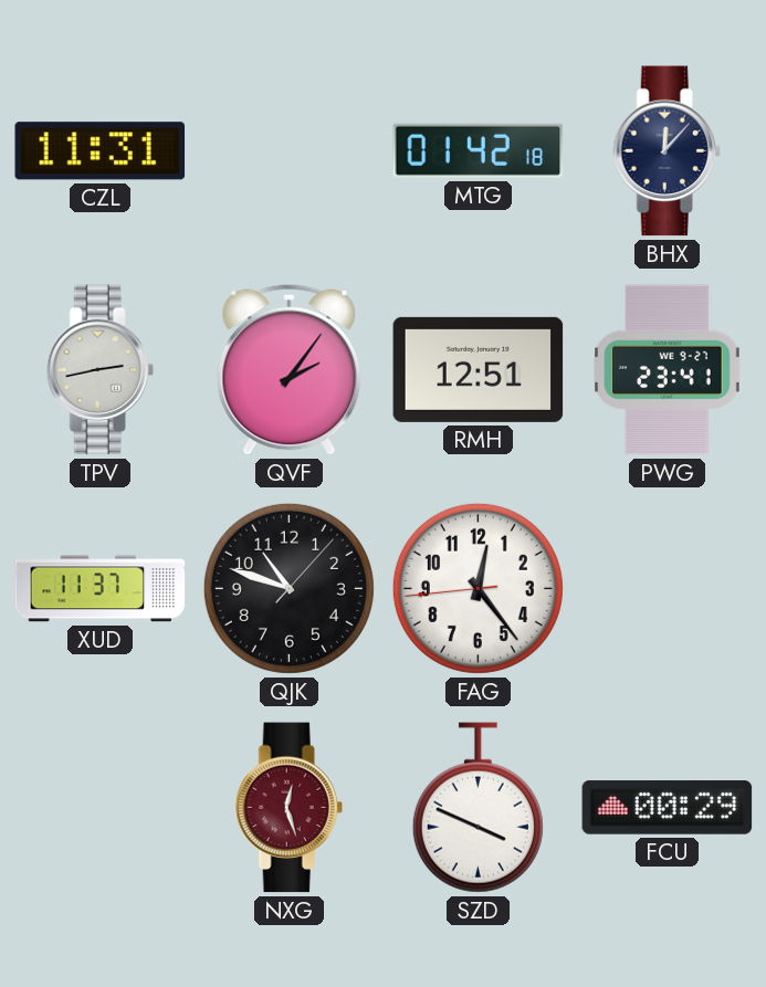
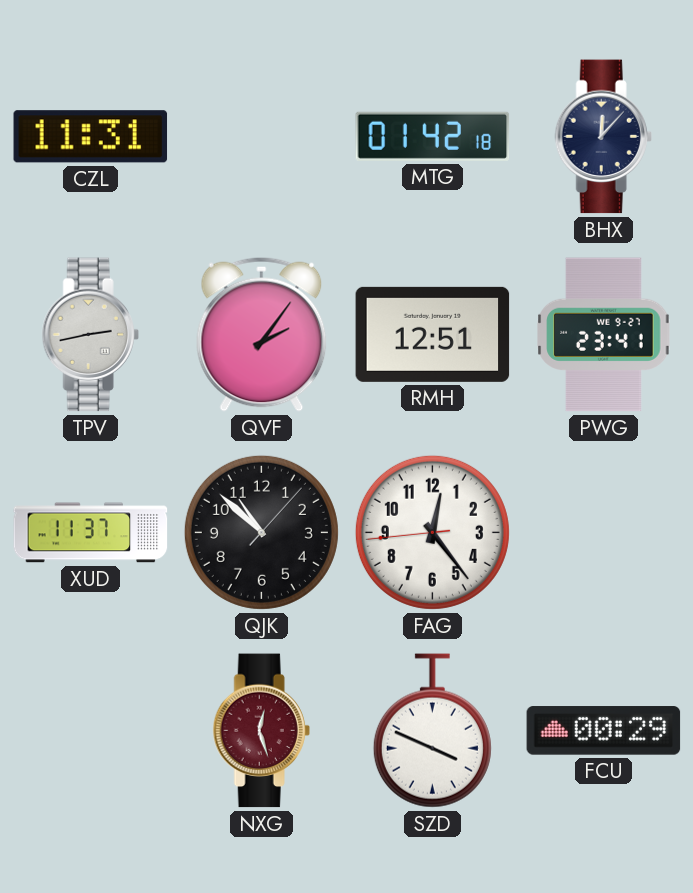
QJK: 10:48 -> 10:52
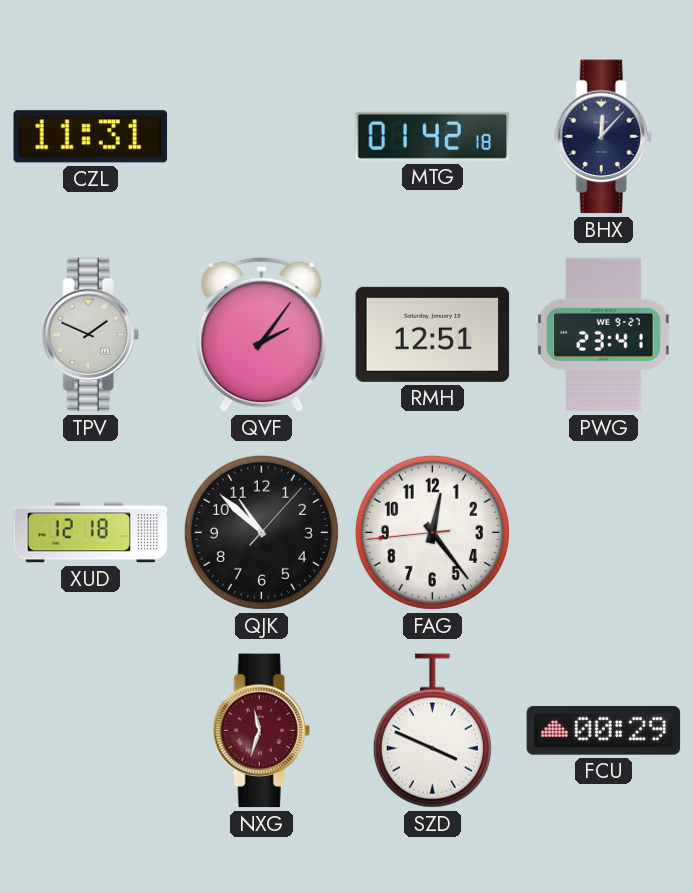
TPV: 2:43 -> 1:49
XUD: 11:37 -> 12:18
NXG: 12:27 -> 11:33
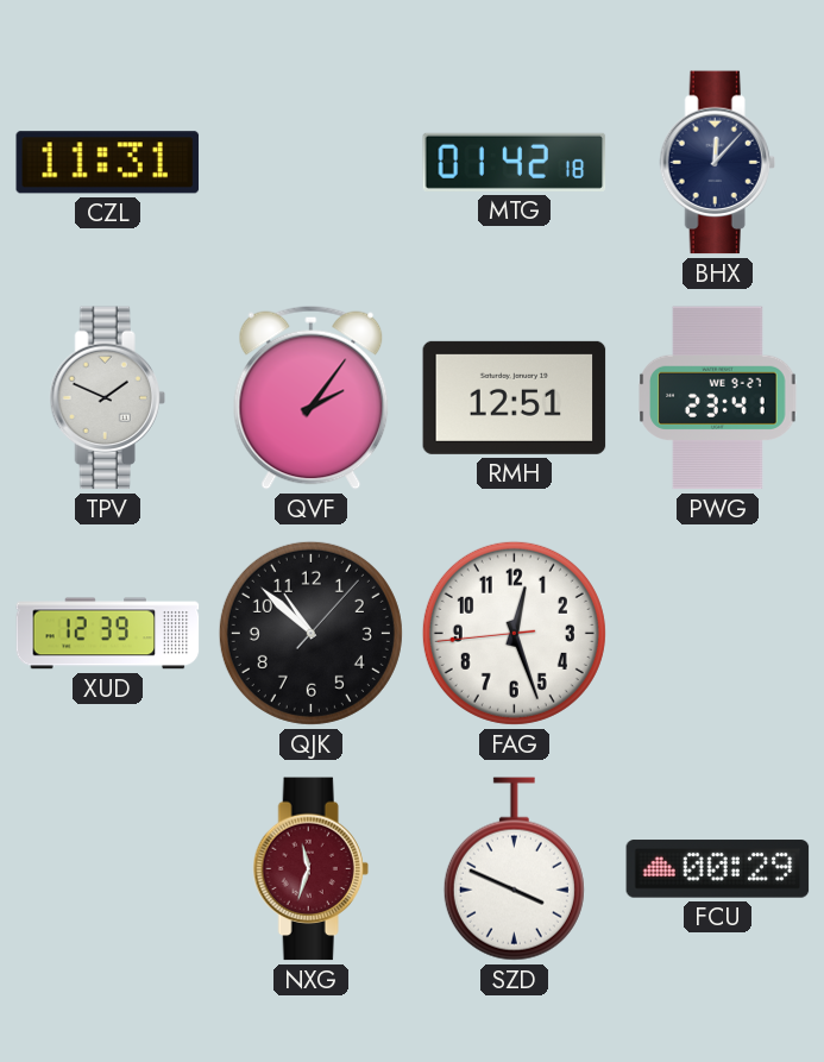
XUD: 12:18 -> 12:39
FAG: 12:23 -> 12:26
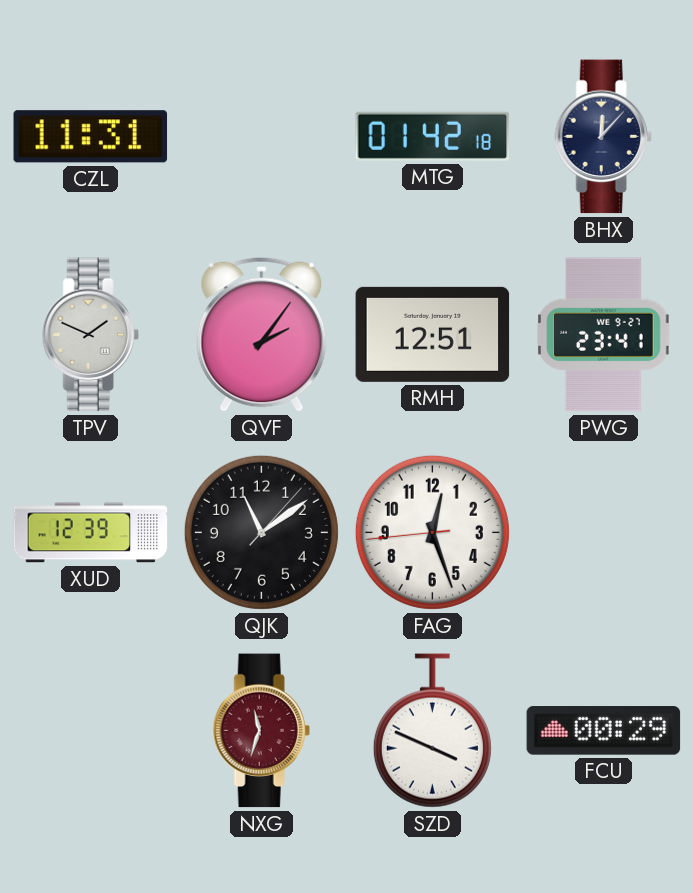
QJK: 10:52 -> 11:09
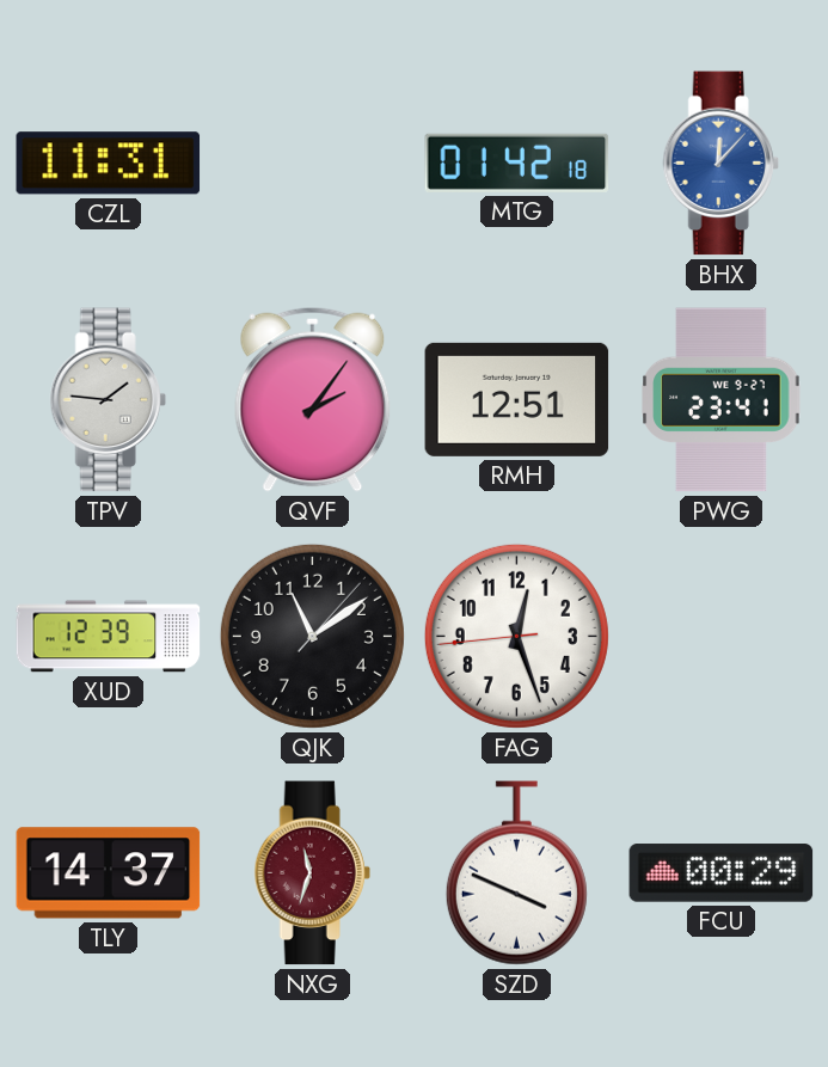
BHX dial: navy -> blue
TPV: 1:49 -> 1:46
TLY: none -> 14:37
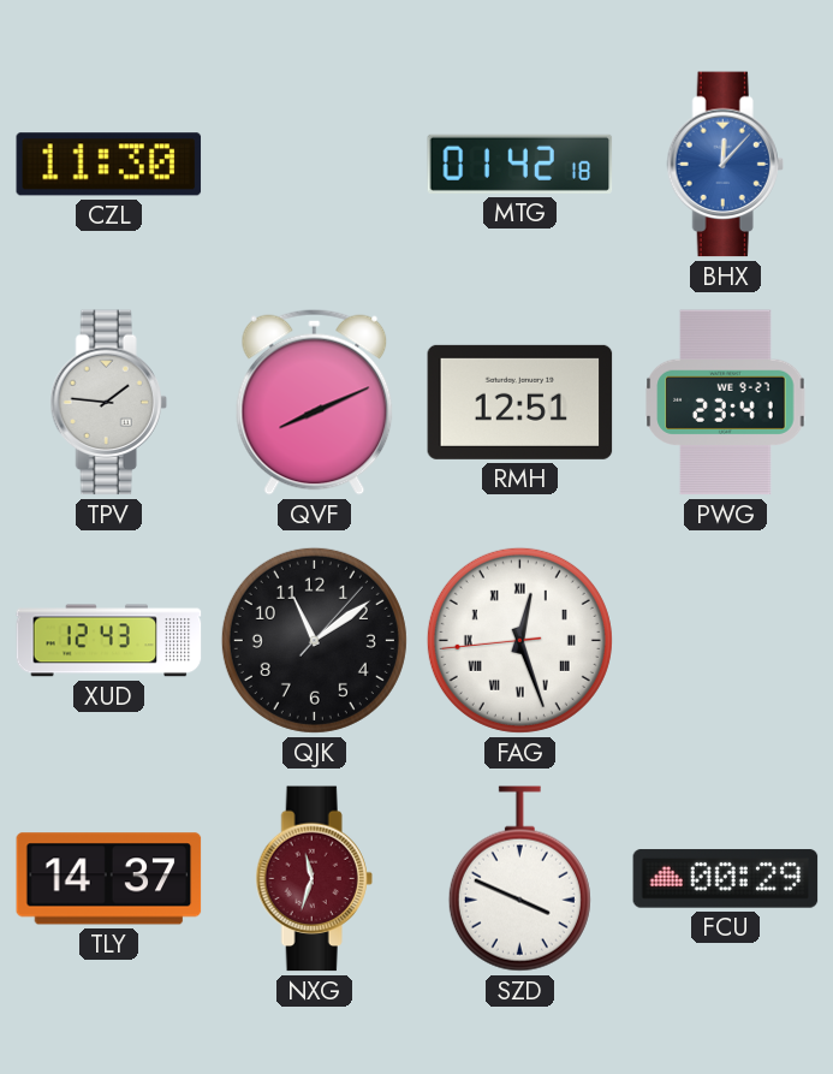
CZL: 11:31 -> 11:30
QVF: 2:06 -> 8:11
XUD: 12:39 -> 12:43
FAG numerals: Arabic -> Roman
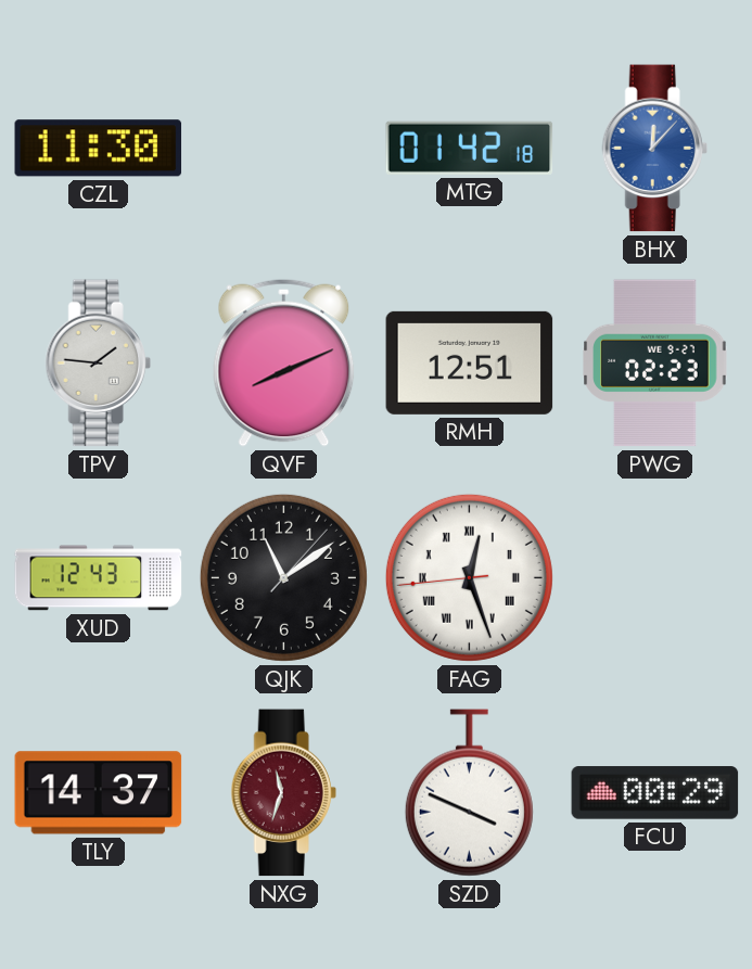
PWG: 23:41 -> 02:23
